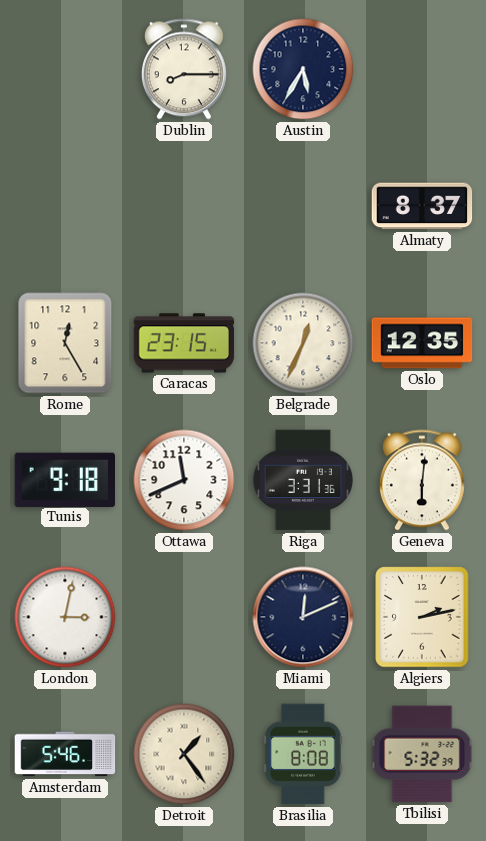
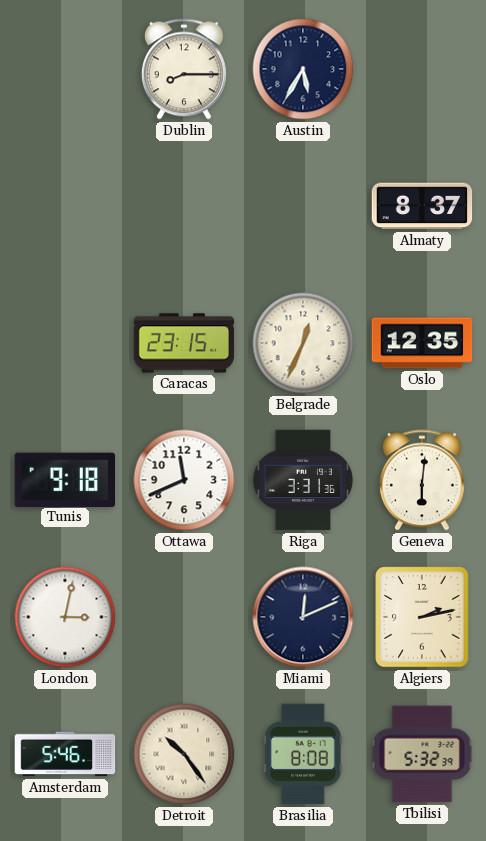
Rome: 12:25 -> none
Detroit: 1:24 -> 10:24
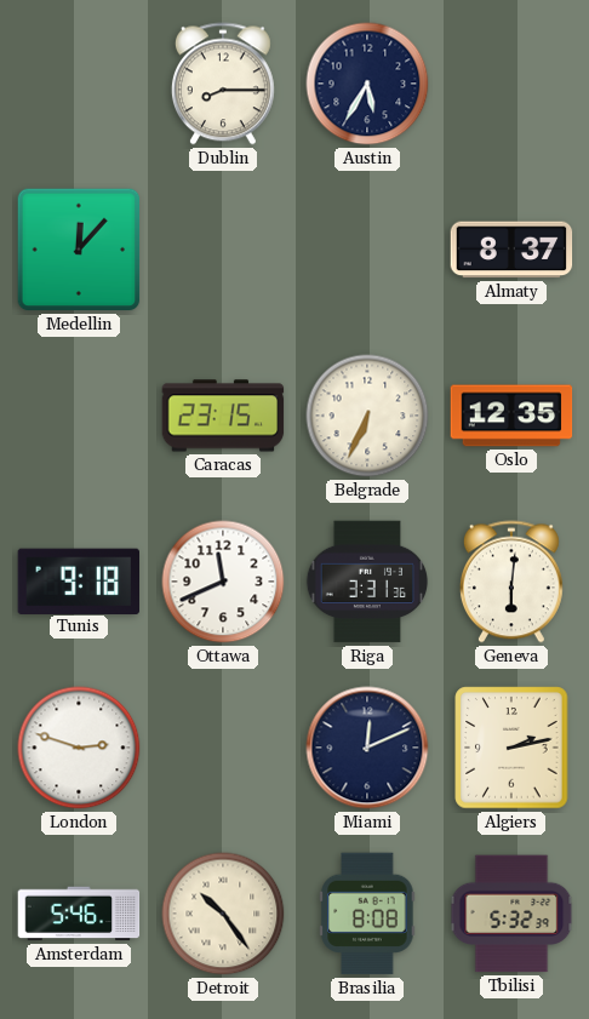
Medellin: none -> 12:07
Belgrade: 12:34 -> 6:34
London: 3:02 -> 2:48
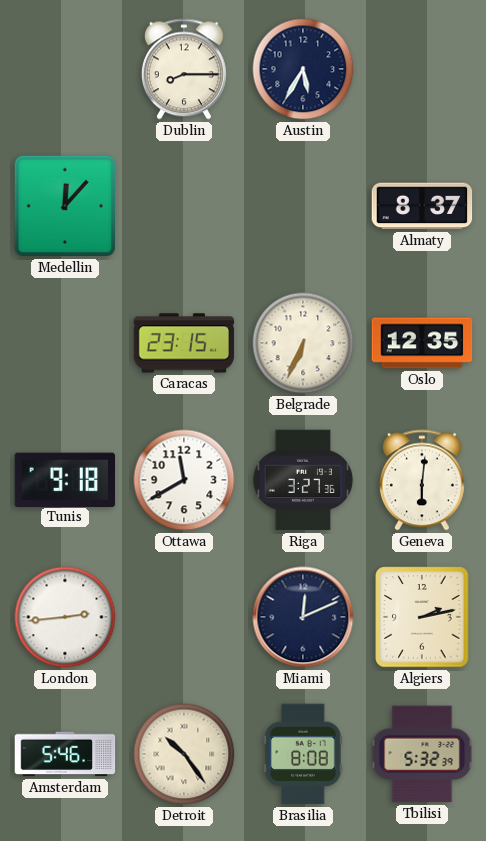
Ottawa: 11:41 -> 11:40
Riga: 3:31 -> 3:27
London: 2:48 -> 2:44
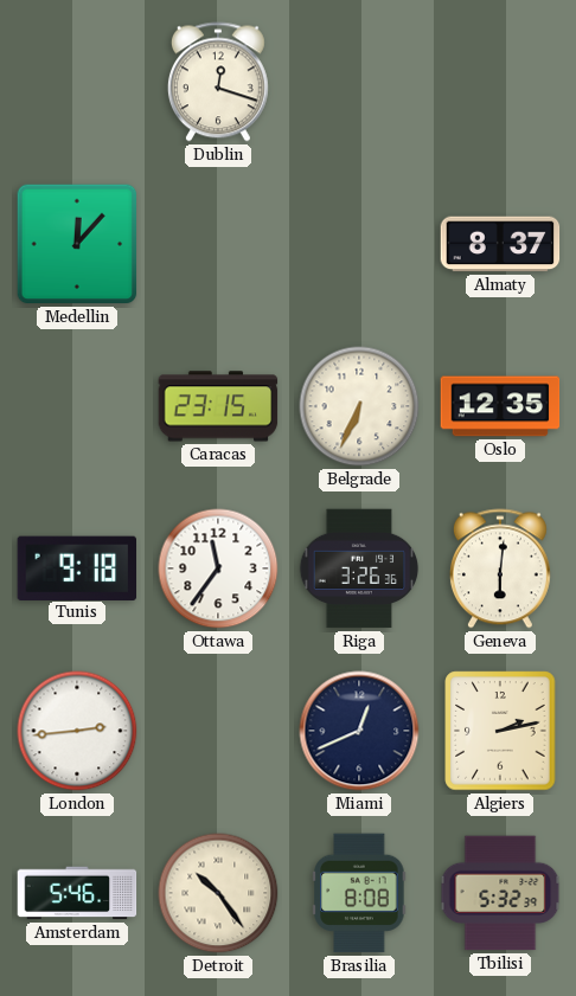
Dublin: 8:15 -> 12:18
Austin: 5:35 -> none
Ottawa: 11:40 -> 11:36
Riga: 3:27 -> 3:26
Miami: 12:11 -> 12:41
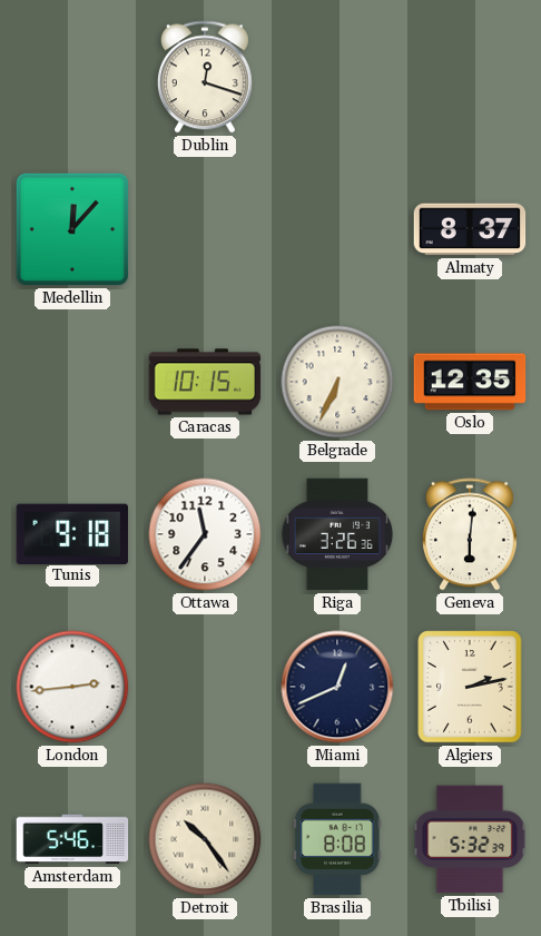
Caracas: 23:15 -> 10:15
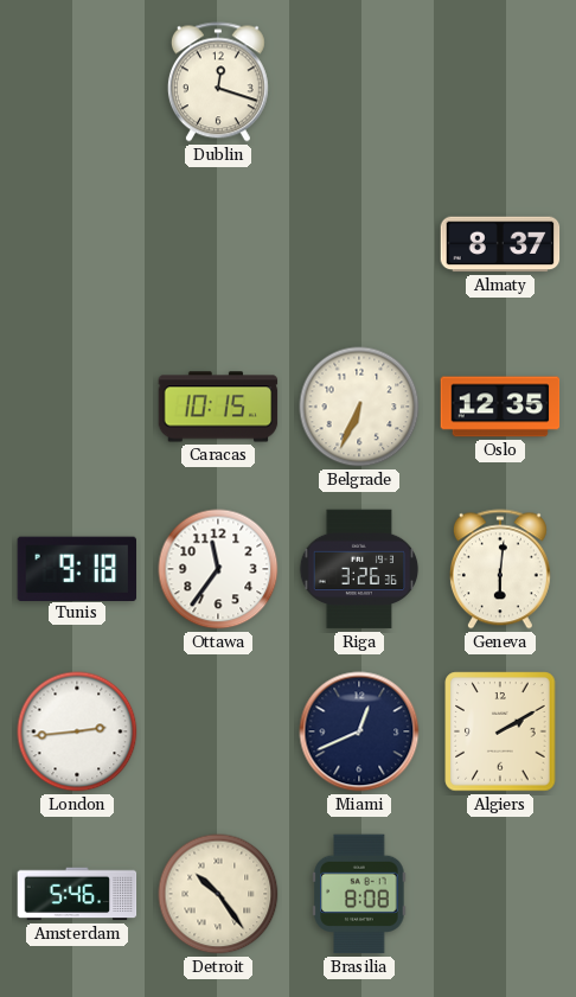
Medellin: 12:07 -> none
Algiers: 2:13 -> 2:10
Tbilisi: 5:32 -> none
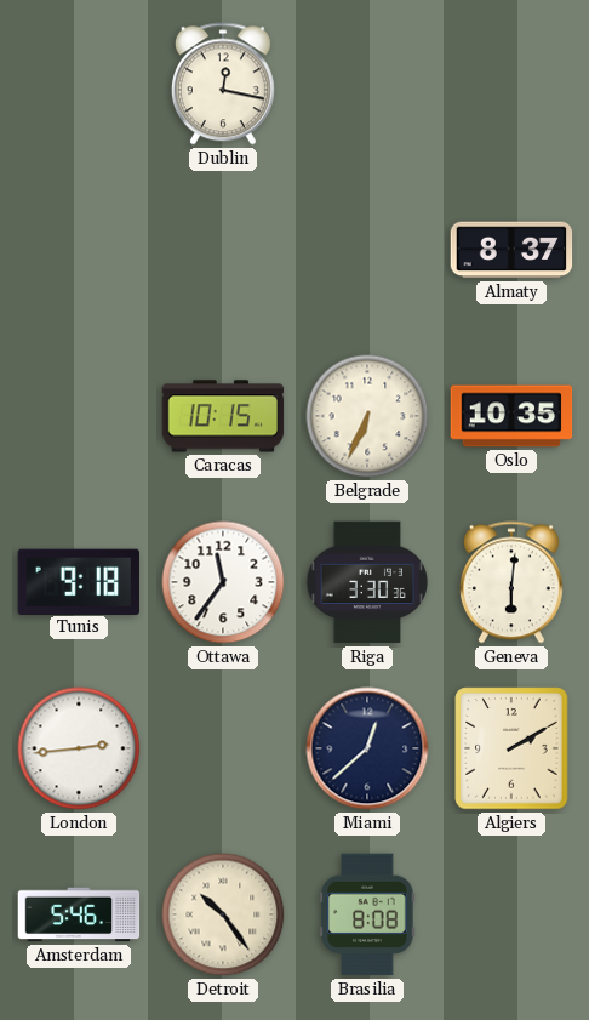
Dublin: 12:18 -> 12:17
Oslo: 12:35 -> 10:35
Riga: 3:26 -> 3:30
Miami: 12:41 -> 12:38
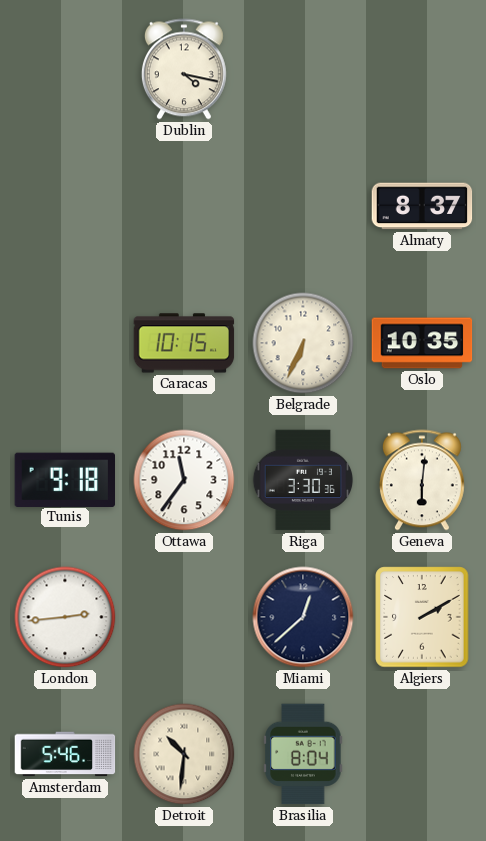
Dublin: 12:17 -> 4:17
Detroit: 10:24 -> 10:31
Brasilia: 8:08 -> 8:04
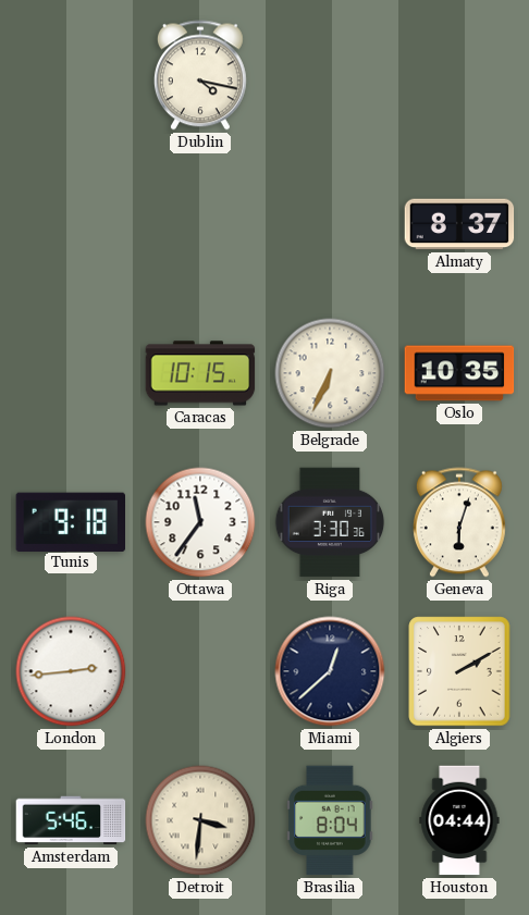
Geneva: 6:01 -> 6:03
Detroit: 10:31 -> 3:31
Houston: none -> 04:44
